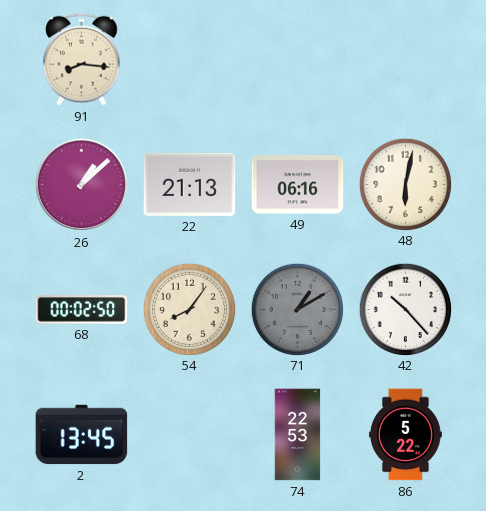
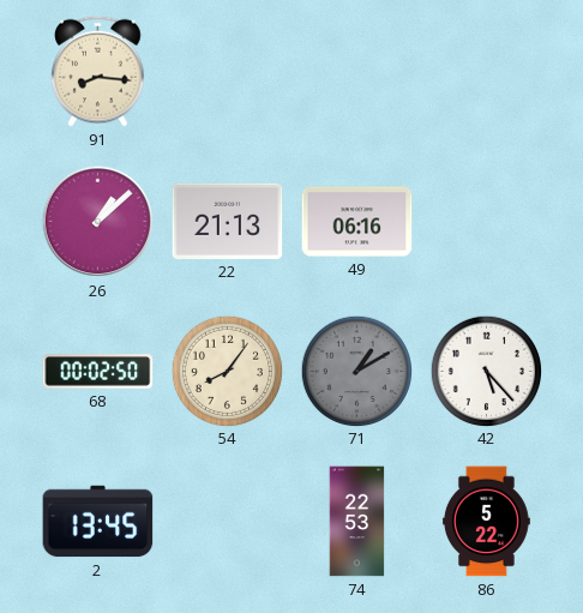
48: 6:02 -> none
42: 10:23 -> 5:23
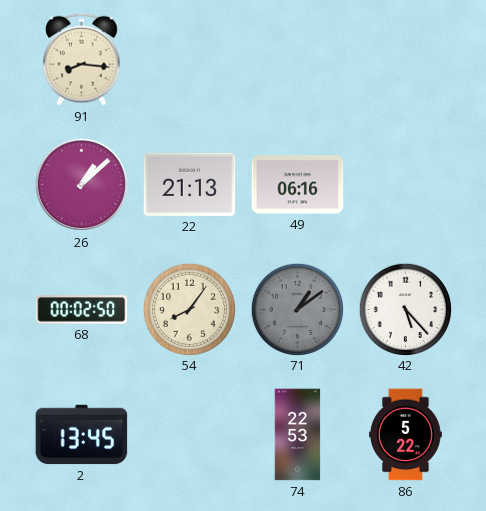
71: 1:10 -> 1:09
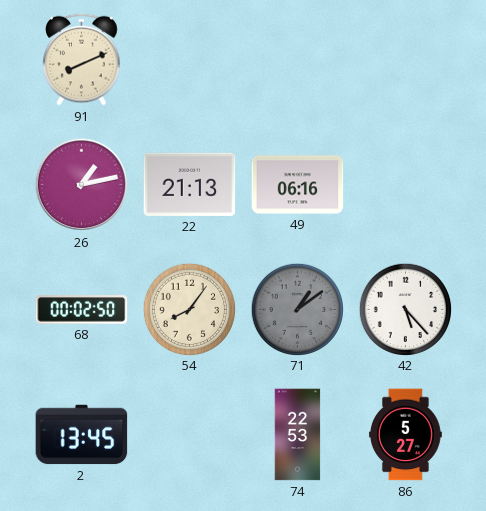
91: 8:16 -> 8:11
26: 1:08 -> 1:13
86: 5:22 -> 5:27
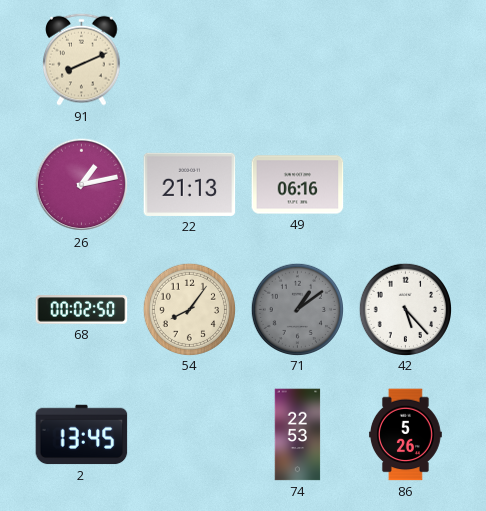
86: 5:27 -> 5:26
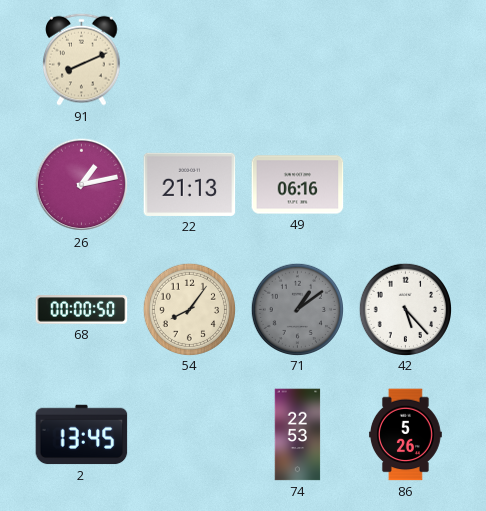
68: 00:02 -> 00:00
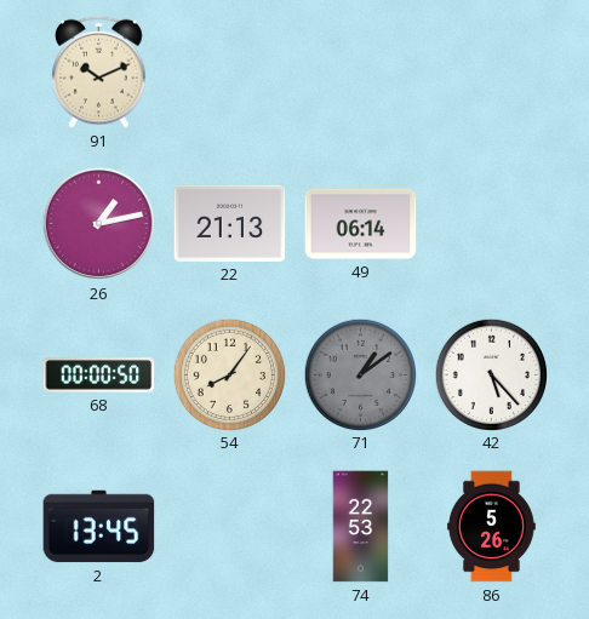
91: 8:11 -> 10:11
49: 06:16 -> 06:14
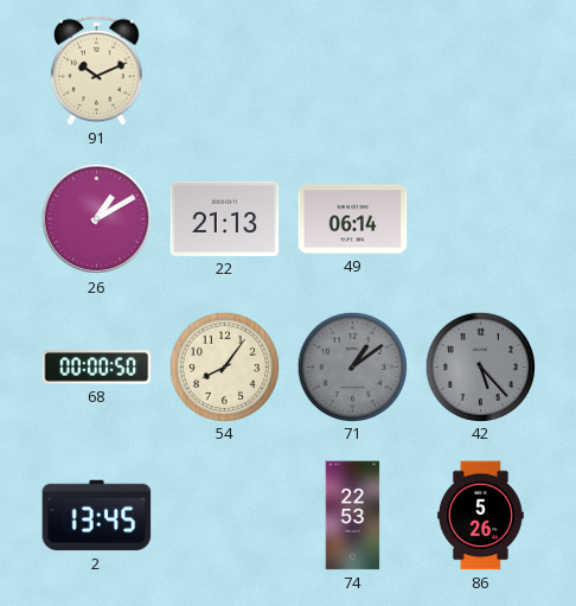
26: 1:13 -> 1:10
42 dial: white -> grey
